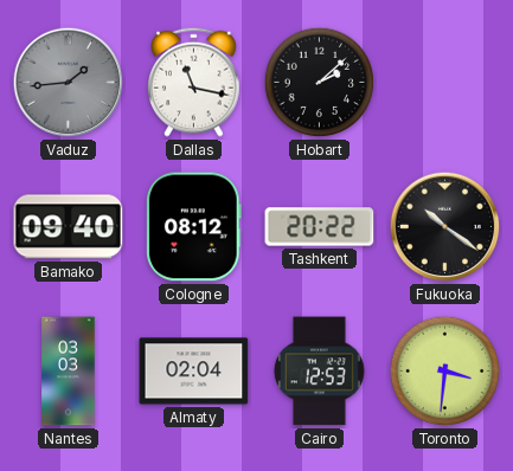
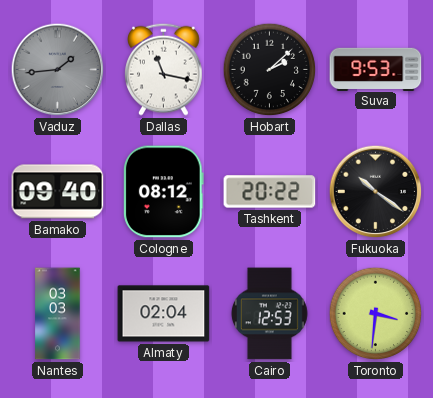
Suva: none -> 9:53
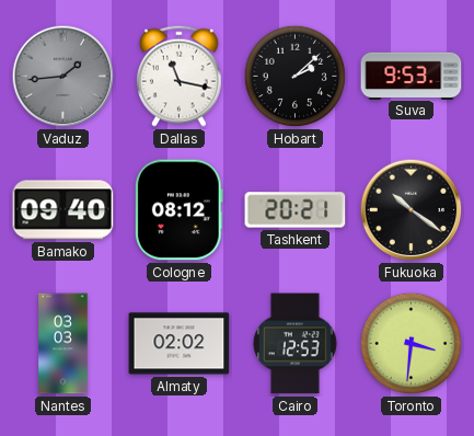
Tashkent: 20:22 -> 20:21
Almaty: 02:04 -> 02:02
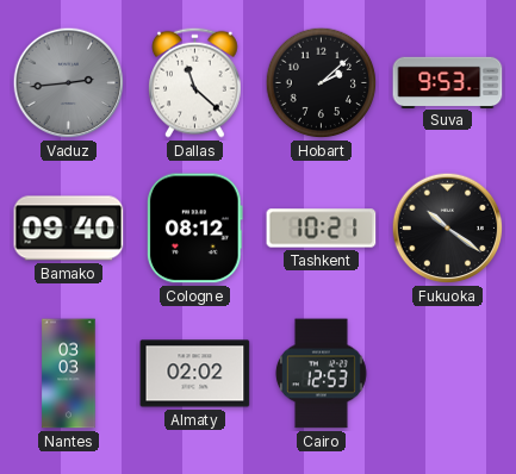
Vaduz: 1:44 -> 2:44
Dallas: 11:17 -> 11:22
Tashkent: 20:21 -> 10:21
Toronto: 3:31 -> none
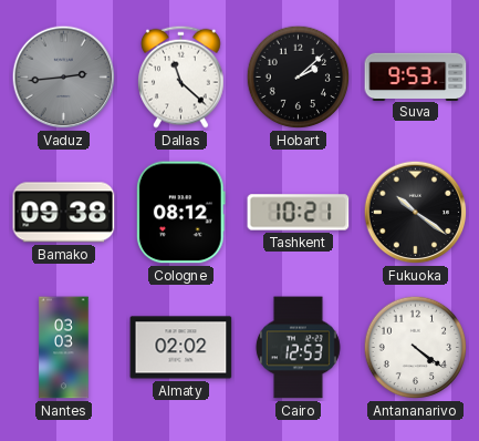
Bamako: 09:40 -> 09:38
Antananarivo: none -> 4:21
